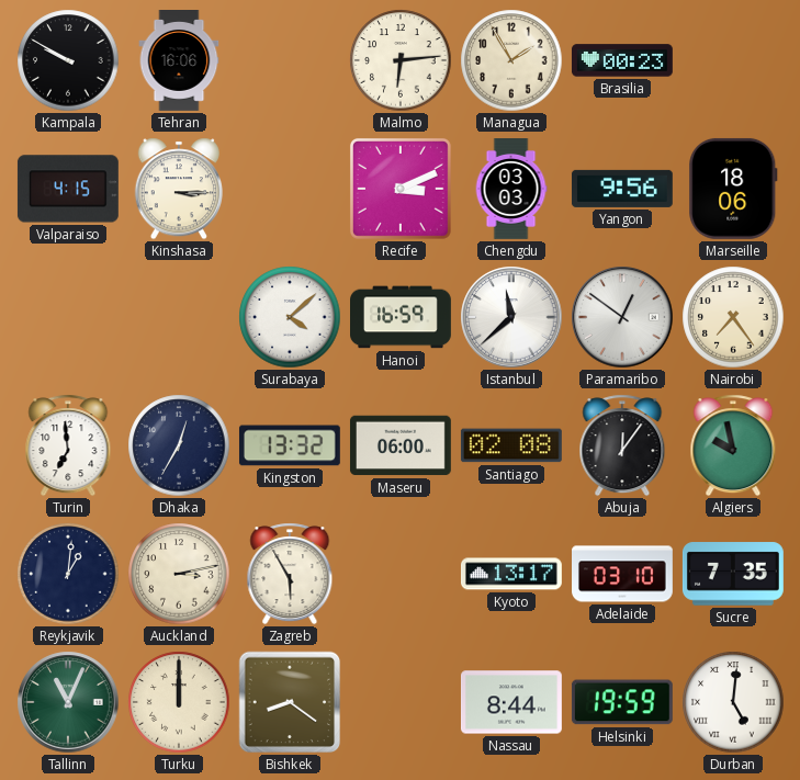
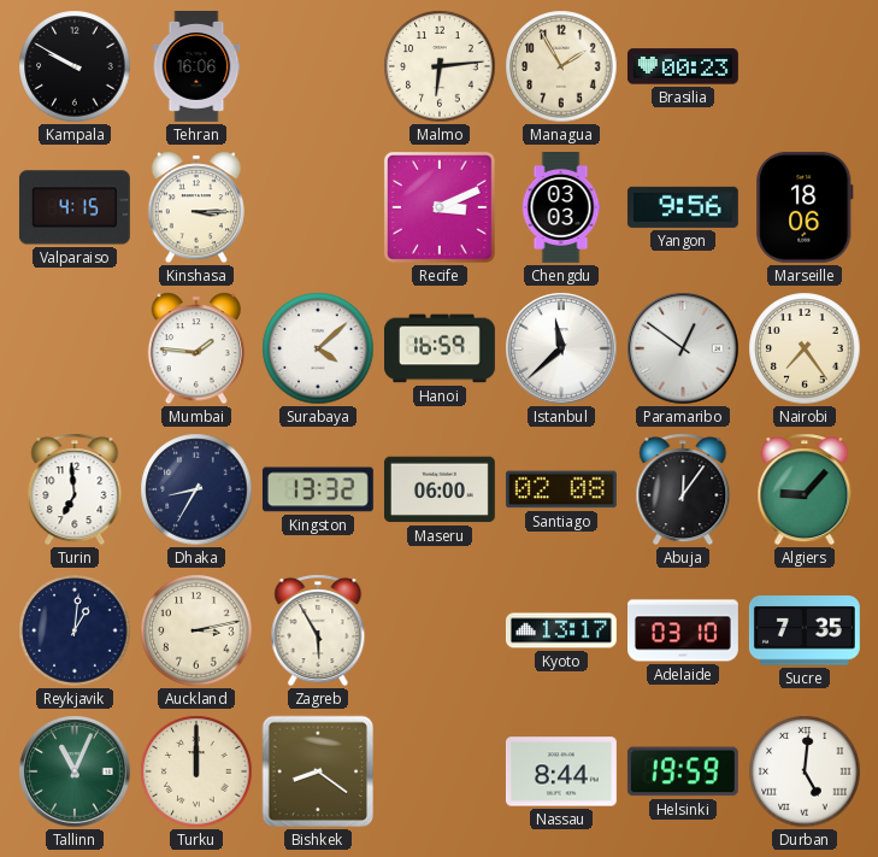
Mumbai: none -> 1:46
Dhaka: 12:35 -> 8:35
Algiers: 9:58 -> 9:07
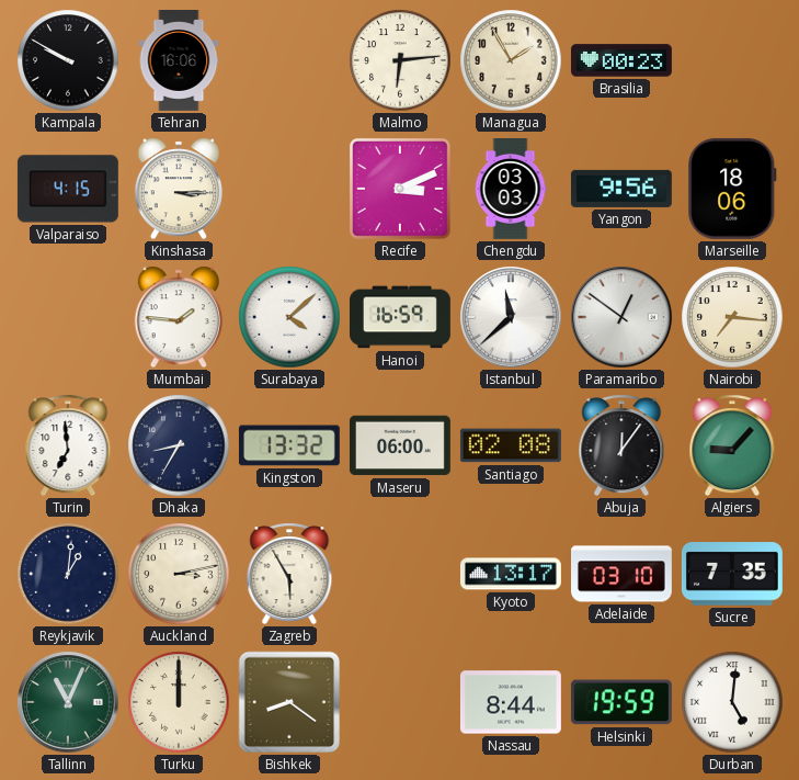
Nairobi: 7:24 -> 7:16
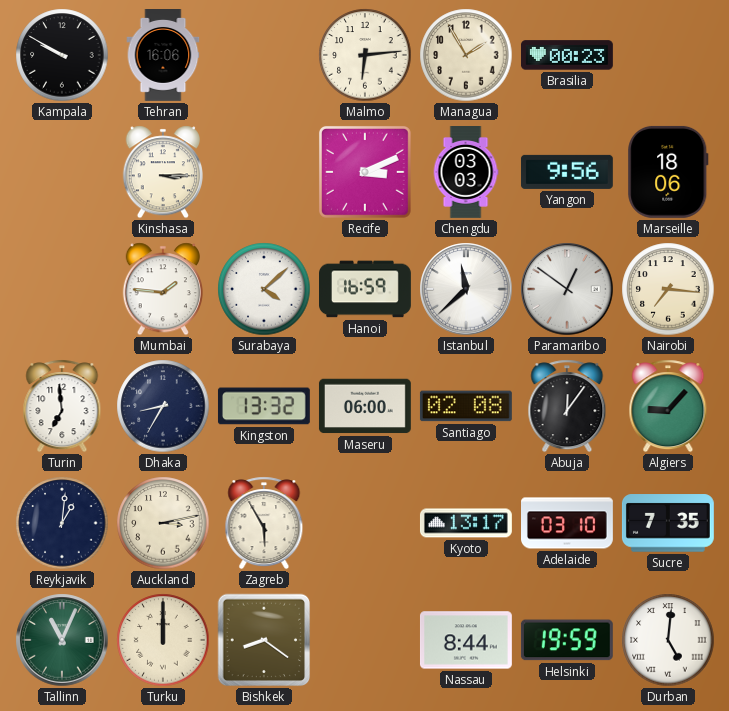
Valparaiso: 4:15 -> none
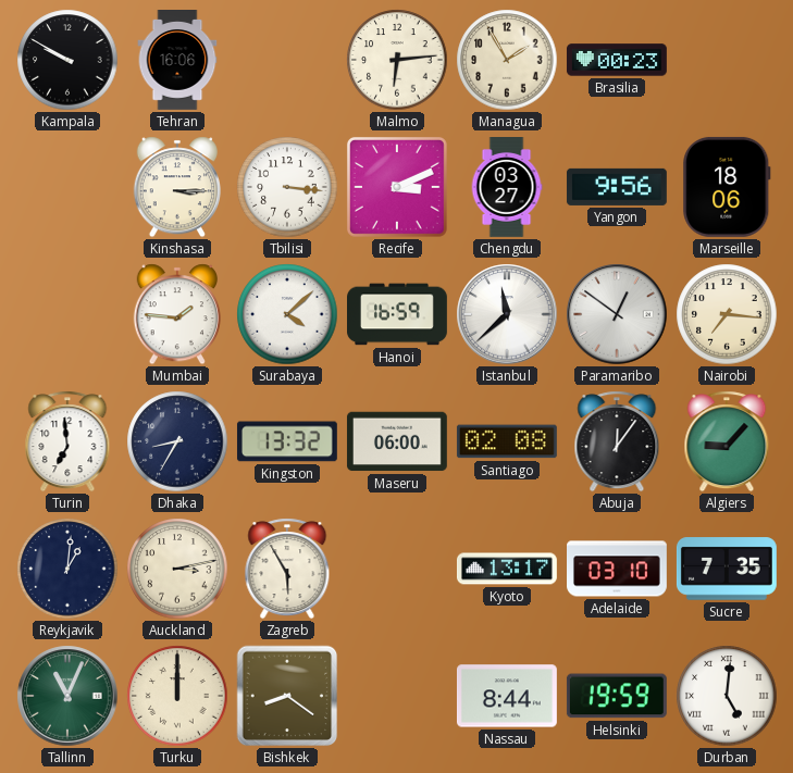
Tbilisi: none -> 3:16
Chengdu: 03:03 -> 03:27
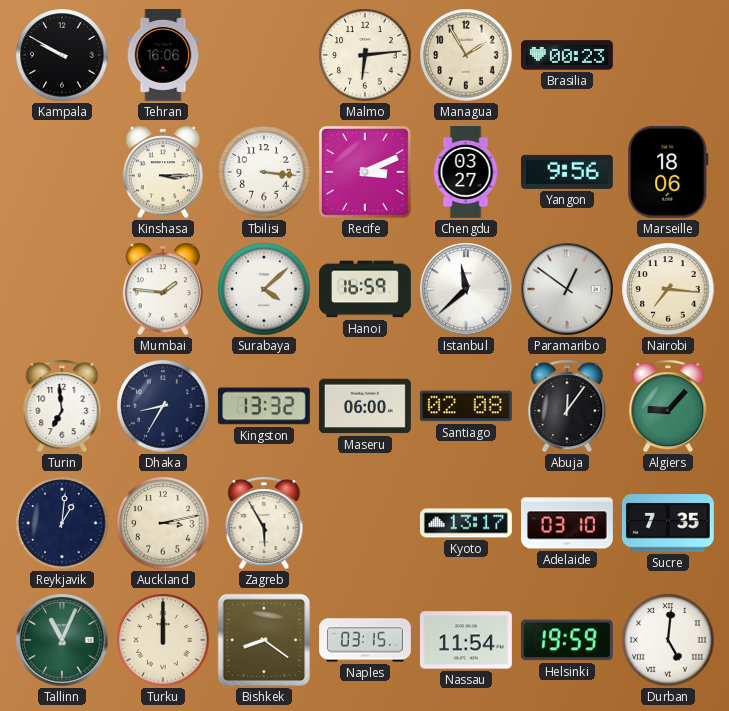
Naples: none -> 03:15
Nassau: 8:44 -> 11:54
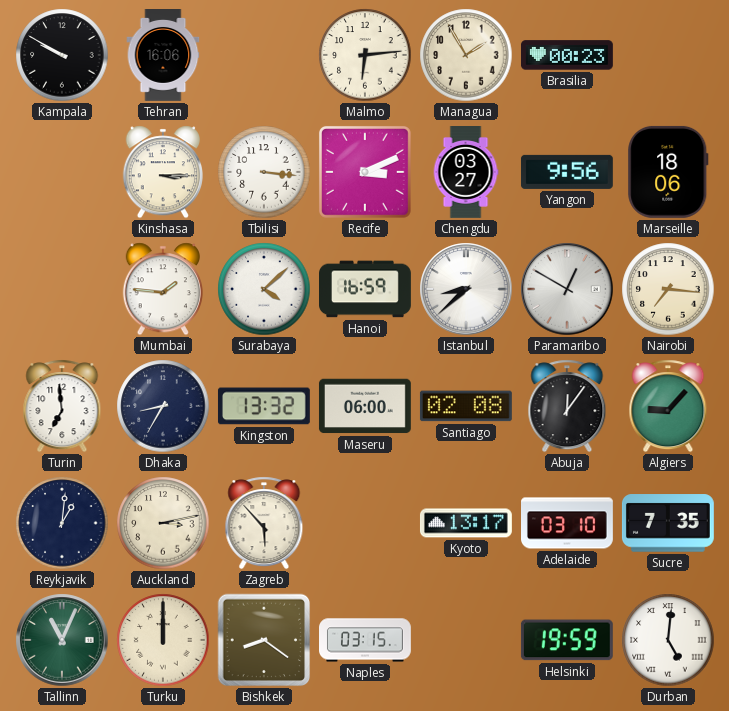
Istanbul: 11:38 -> 8:38
Paramaribo: 12:51 -> 12:50
Zagreb: 5:55 -> 5:53
Nassau: 11:54 -> none
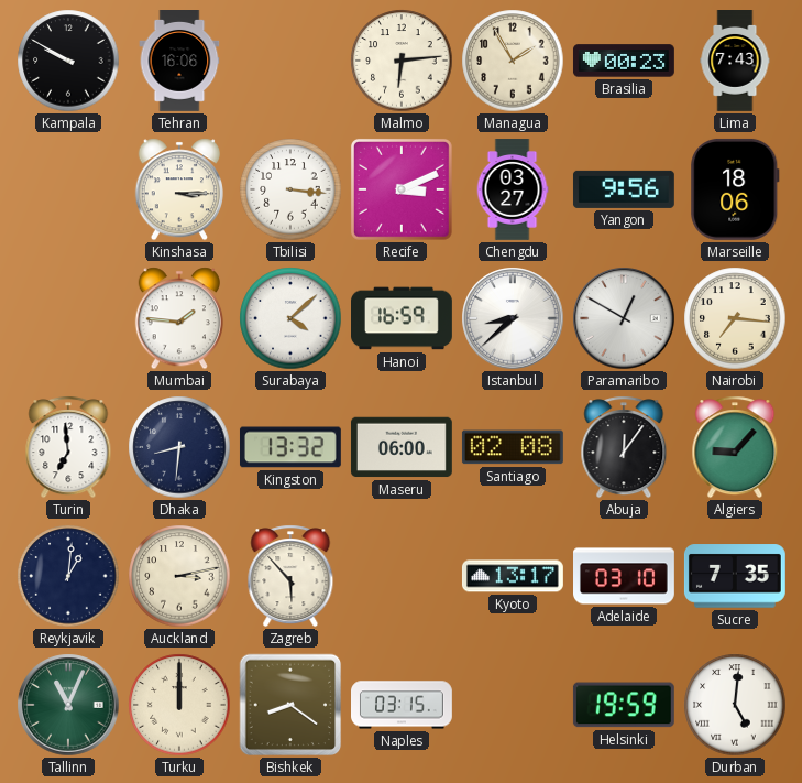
Lima: none -> 7:43
Dhaka: 8:35 -> 8:31
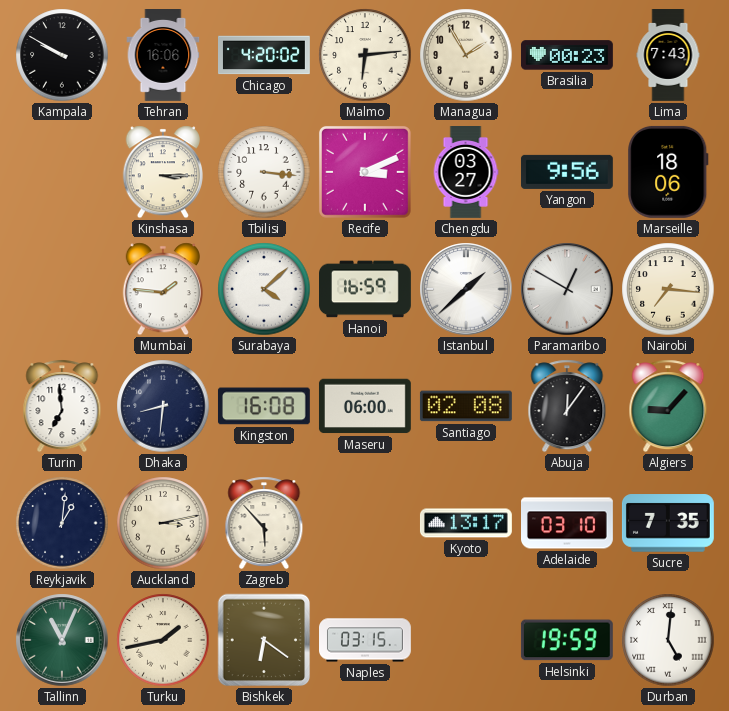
Chicago: none -> 4:20
Istanbul: 8:38 -> 1:38
Kingston: 13:32 -> 16:08
Turku: 12:00 -> 1:43
Bishkek: 8:21 -> 6:21
